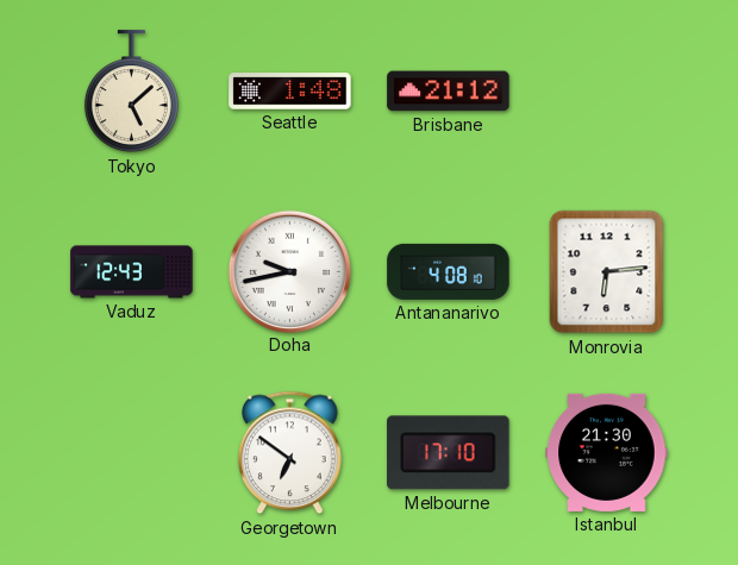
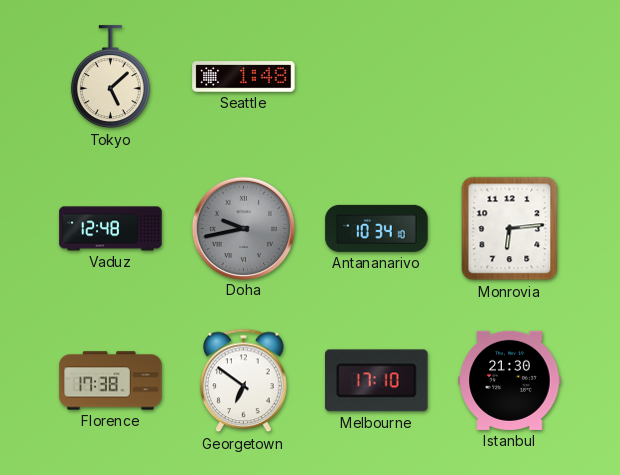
Brisbane: 21:12 -> none
Vaduz: 12:43 -> 12:48
Doha dial: white -> grey
Antananarivo: 4:08 -> 10:34
Florence: none -> 17:38
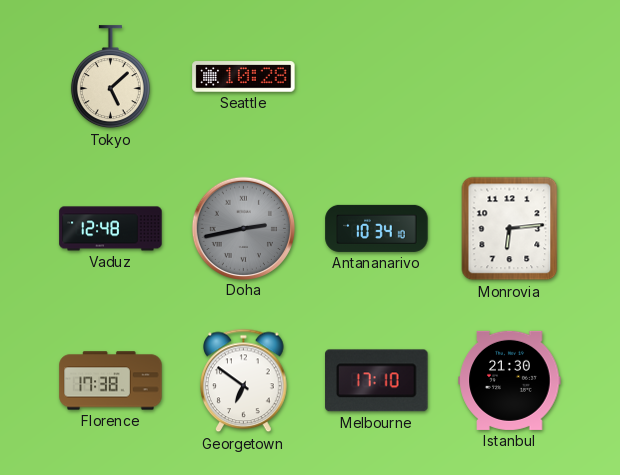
Seattle: 1:48 -> 10:28
Doha: 9:43 -> 2:43
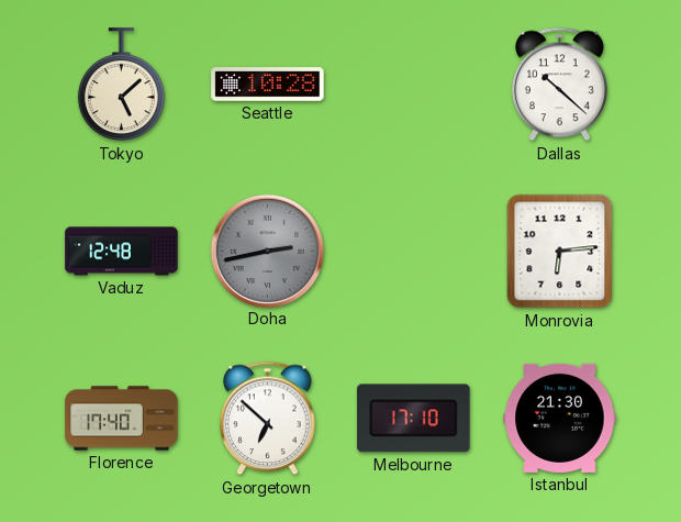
Dallas: none -> 10:22
Antananarivo: 10:34 -> none
Florence: 17:38 -> 17:40
Georgetown: 6:51 -> 6:52
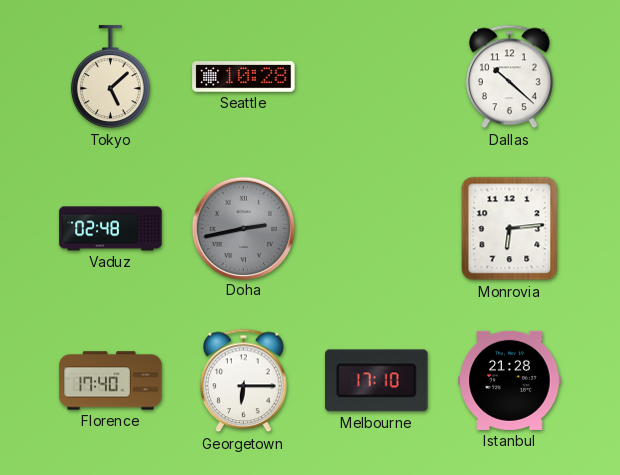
Vaduz: 12:48 -> 02:48
Georgetown: 6:52 -> 6:15
Istanbul: 21:30 -> 21:28
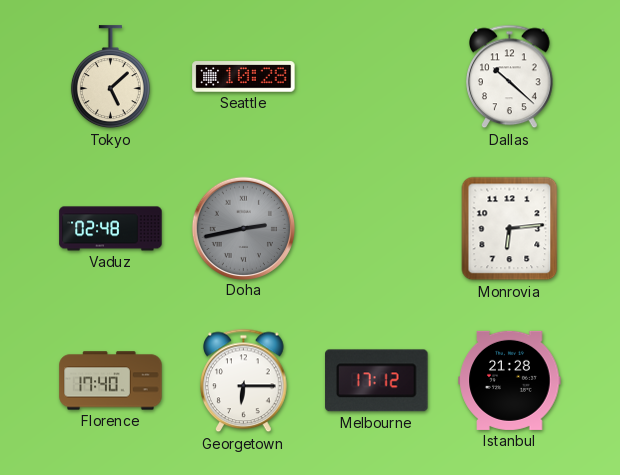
Melbourne: 17:10 -> 17:12
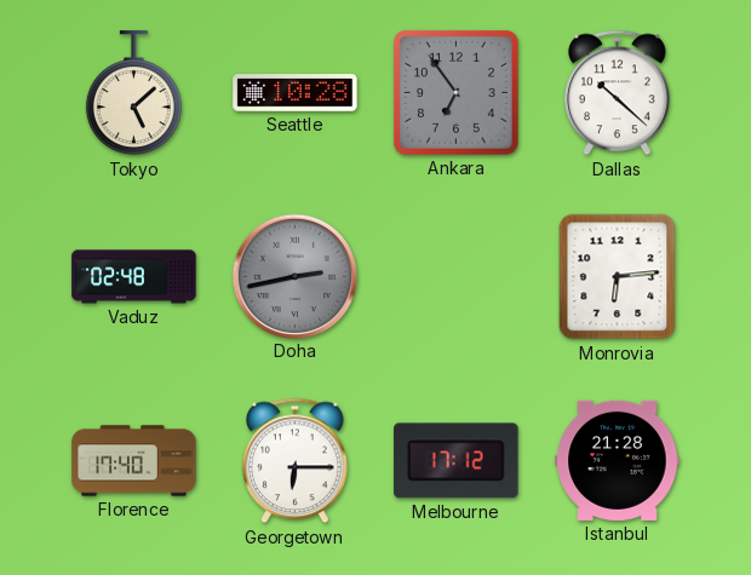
Ankara: none -> 6:54
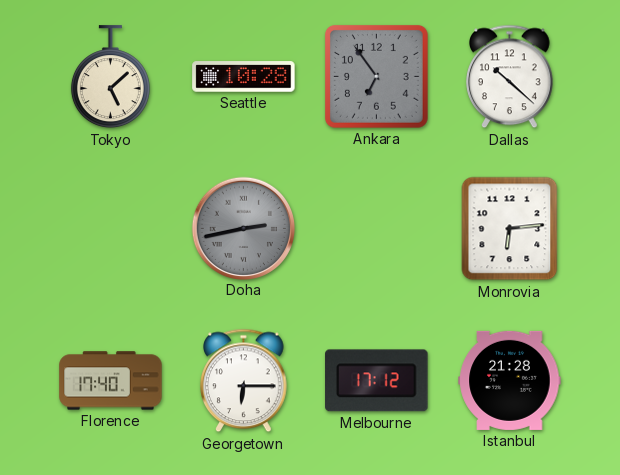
Vaduz: 02:48 -> none
